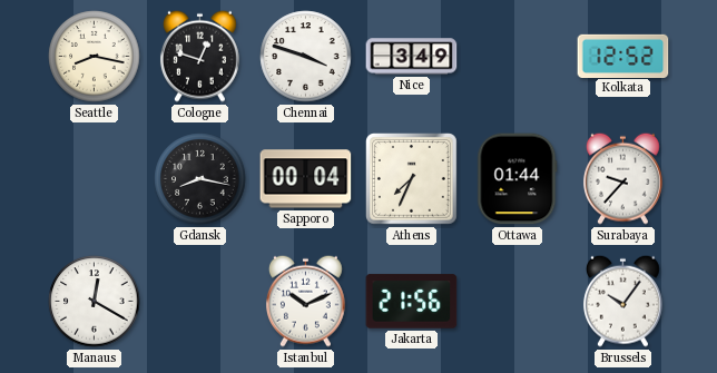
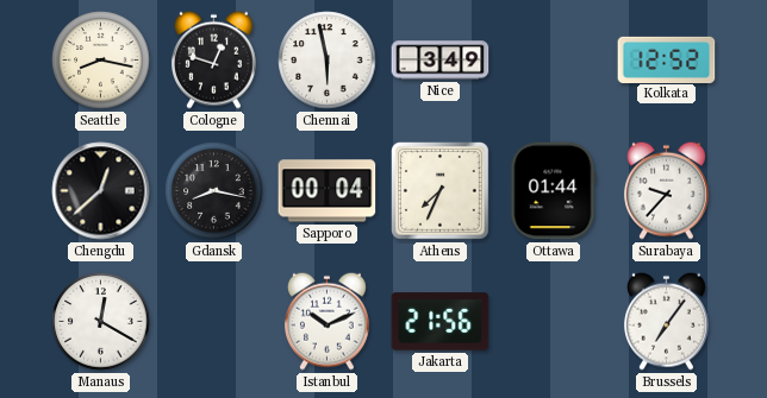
Chennai: 3:48 -> 5:58
Chengdu: none -> 12:38
Brussels: 10:06 -> 7:06
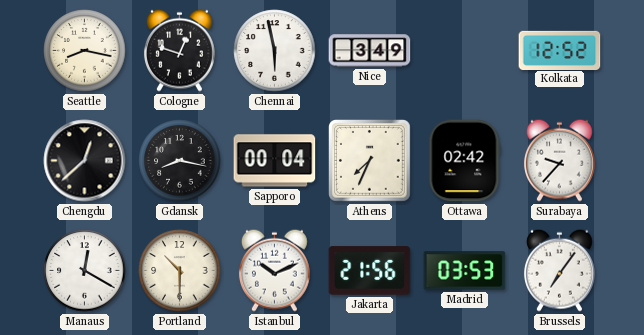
Ottawa: 01:44 -> 02:42
Portland: none -> 10:30
Madrid: none -> 03:53
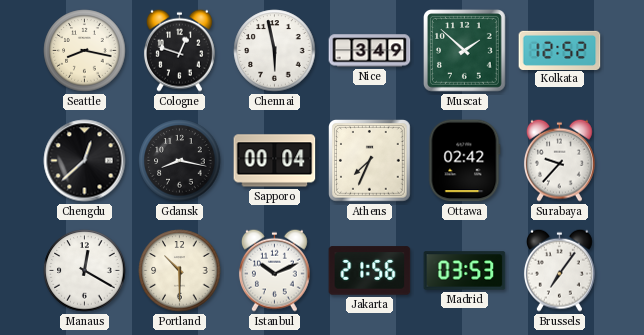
Muscat: none -> 1:52
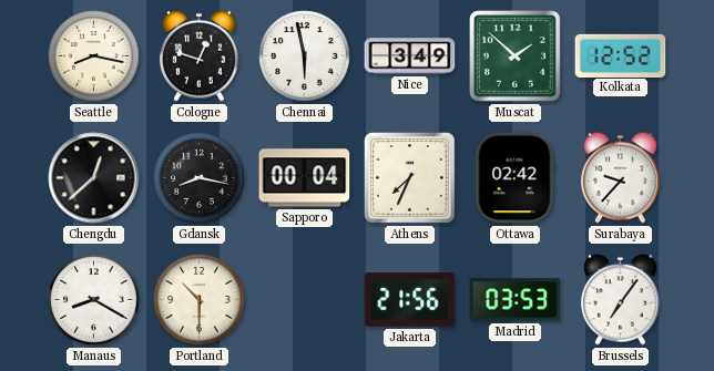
Manaus: 12:20 -> 8:20
Istanbul: 10:11 -> none
